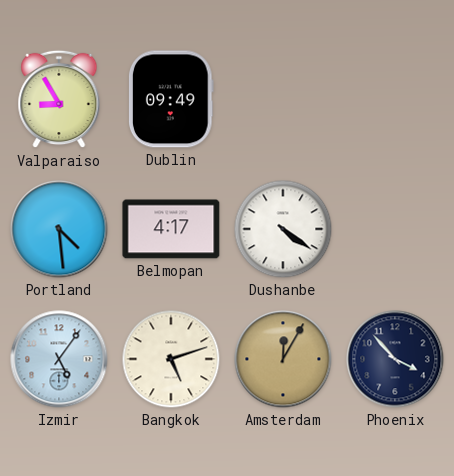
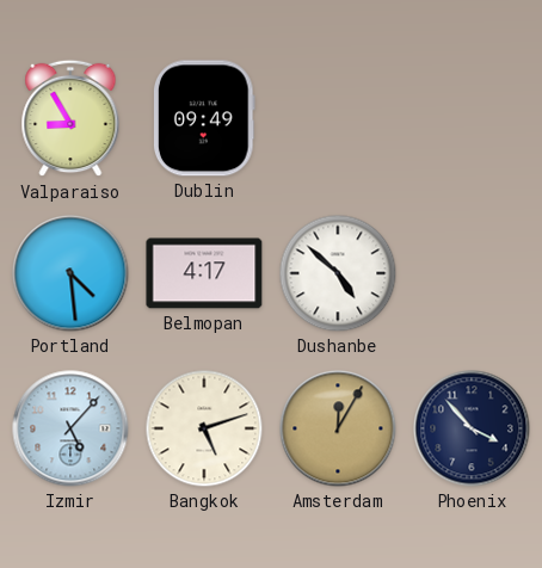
Dushanbe: 4:21 -> 4:52
Izmir: 5:06 -> 5:07
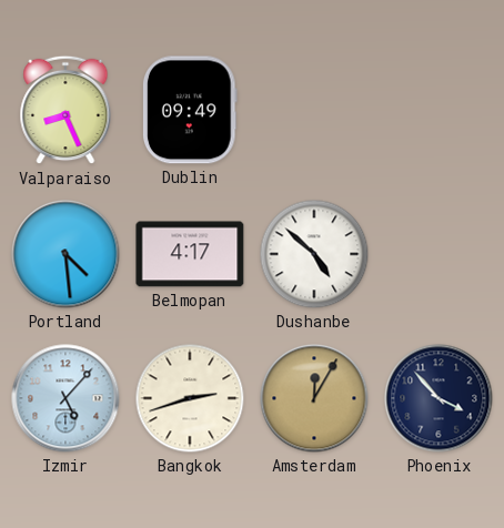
Valparaiso: 8:55 -> 8:26
Bangkok: 5:12 -> 2:42
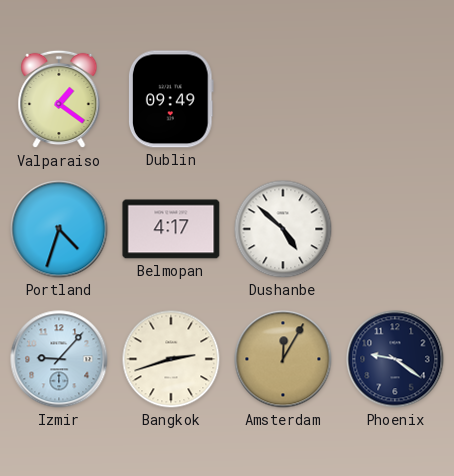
Valparaiso: 8:26 -> 1:21
Portland: 4:29 -> 4:33
Izmir: 5:07 -> 9:07
Phoenix: 3:53 -> 9:21
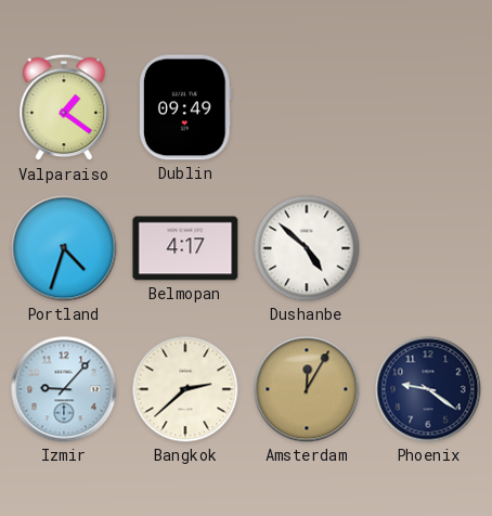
Bangkok: 2:42 -> 2:38
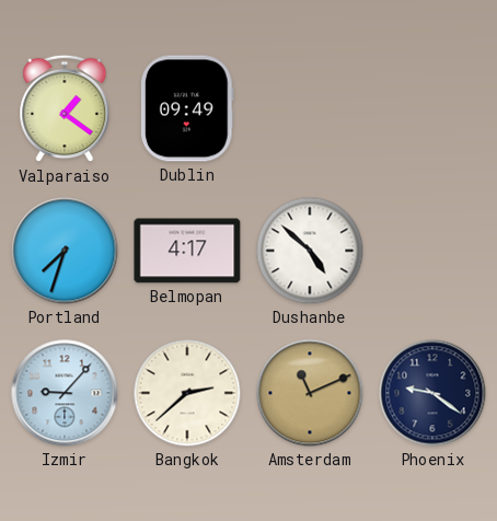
Portland: 4:33 -> 7:33
Amsterdam: 12:05 -> 11:11
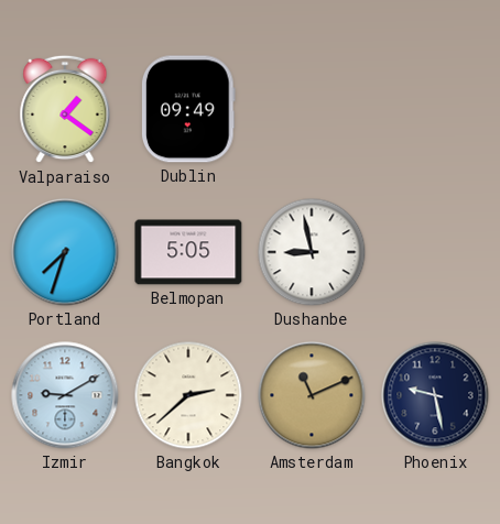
Belmopan: 4:17 -> 5:05
Dushanbe: 4:52 -> 8:58
Izmir: 9:07 -> 9:10
Phoenix: 9:21 -> 9:28
